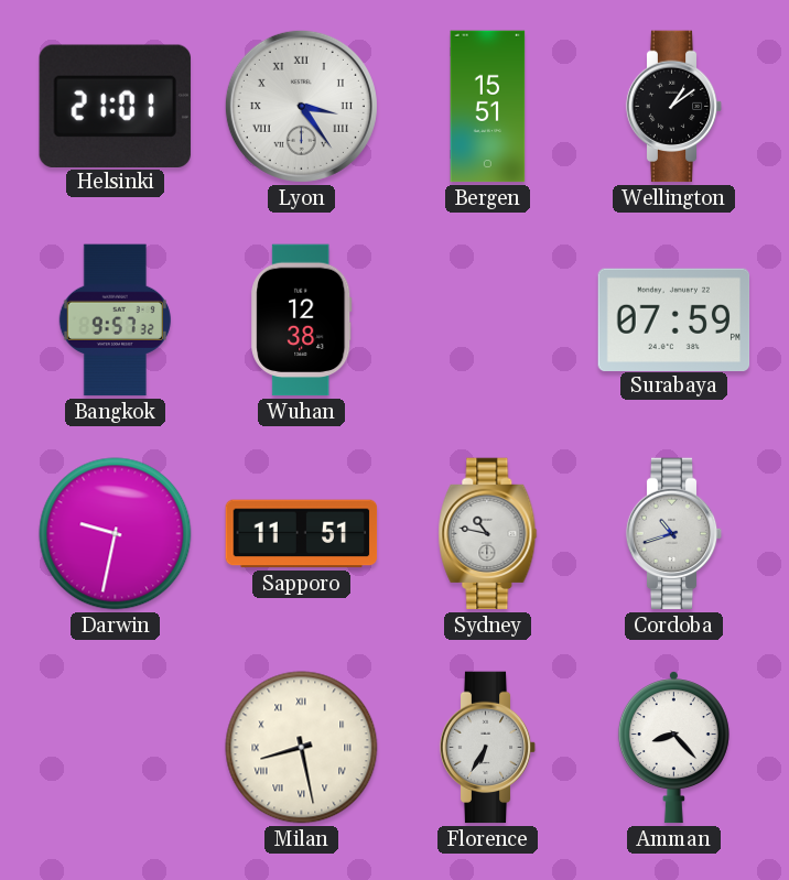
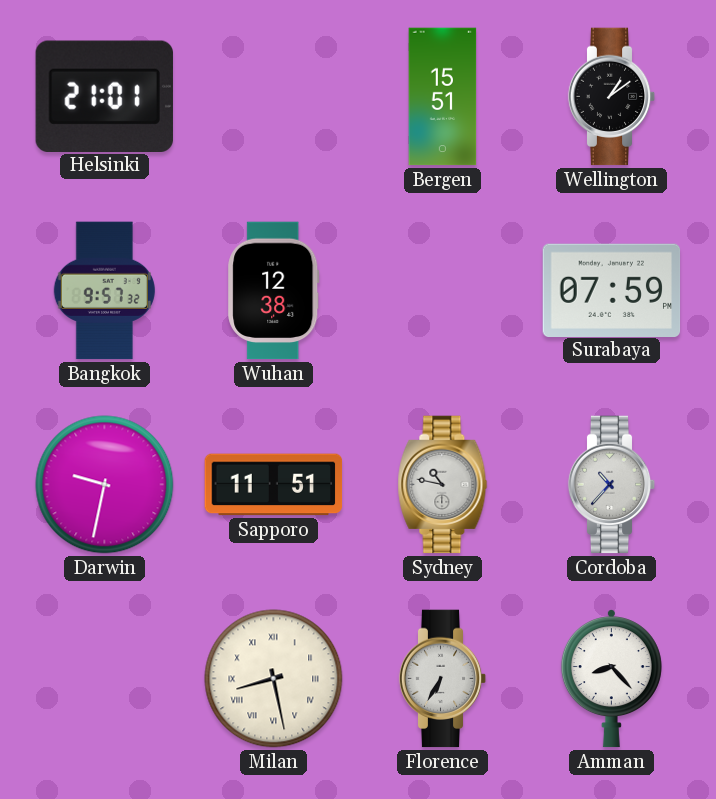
Lyon: 3:24 -> none
Cordoba: 10:42 -> 10:37
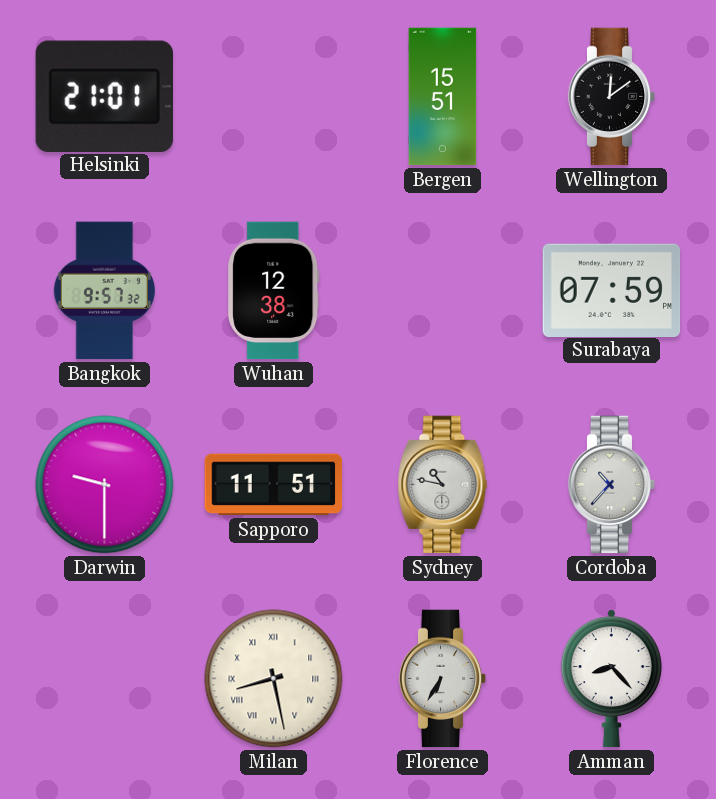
Wellington: 1:09 -> 12:09
Darwin: 9:32 -> 9:30
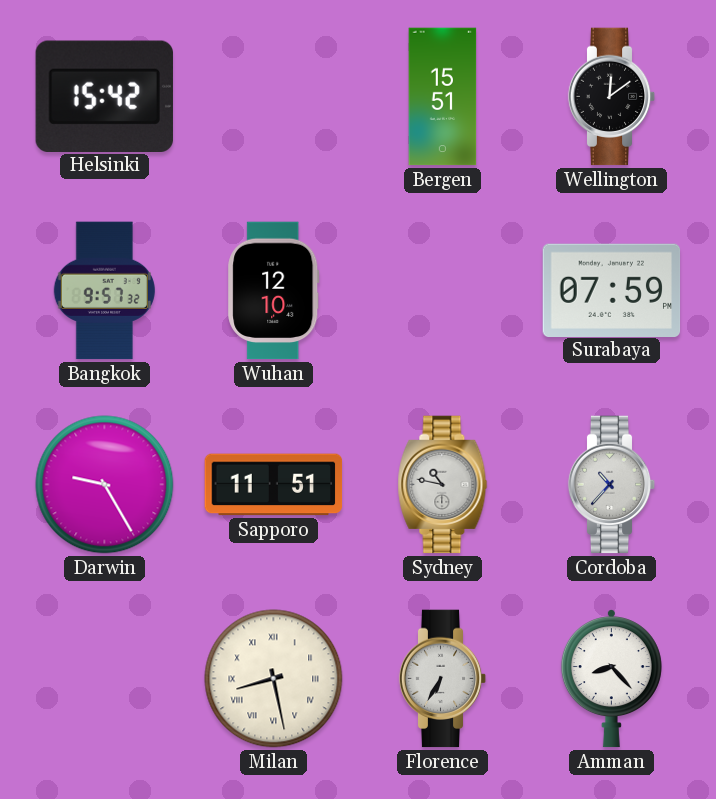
Helsinki: 21:01 -> 15:42
Wuhan: 12:38 -> 12:10
Darwin: 9:30 -> 9:25
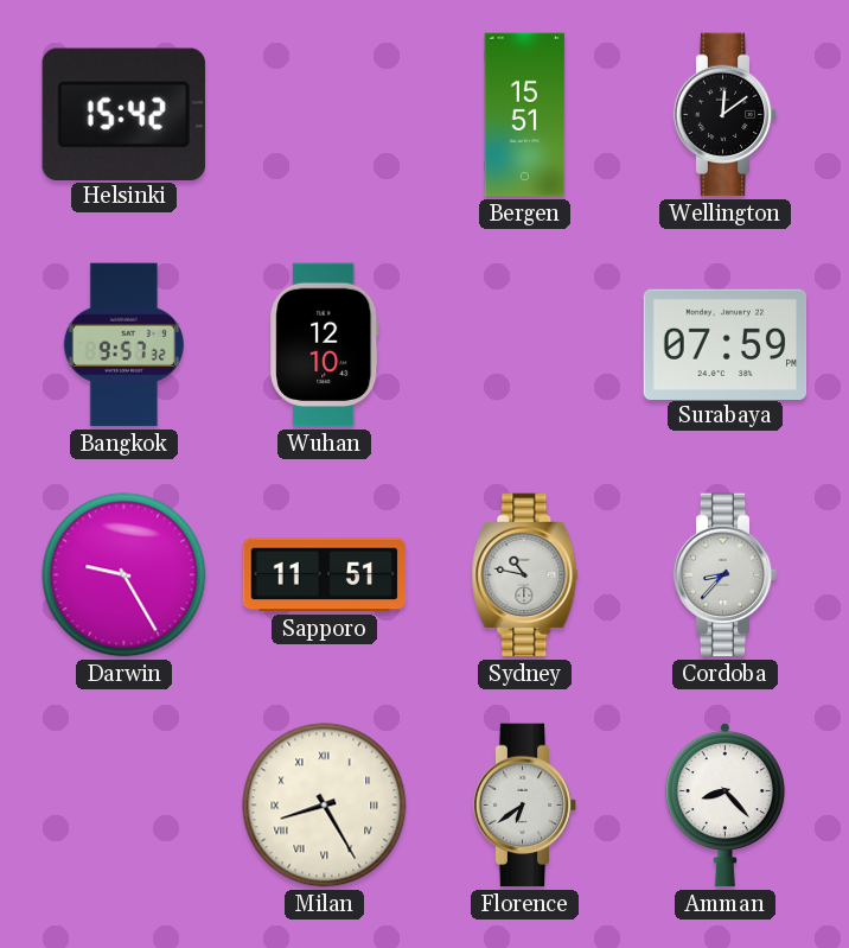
Cordoba: 10:37 -> 8:37
Milan: 8:28 -> 8:25
Florence: 6:35 -> 6:39
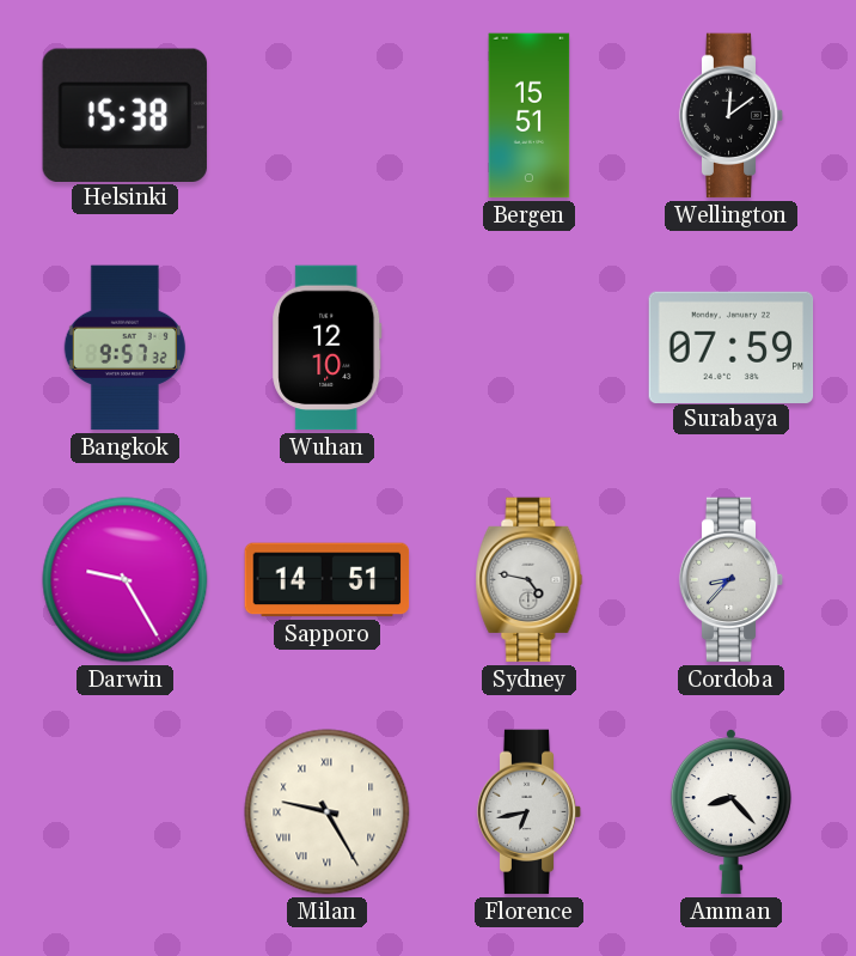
Helsinki: 15:42 -> 15:38
Sapporo: 11:51 -> 14:51
Sydney: 10:47 -> 4:47
Milan: 8:25 -> 9:25
Florence: 6:39 -> 6:43
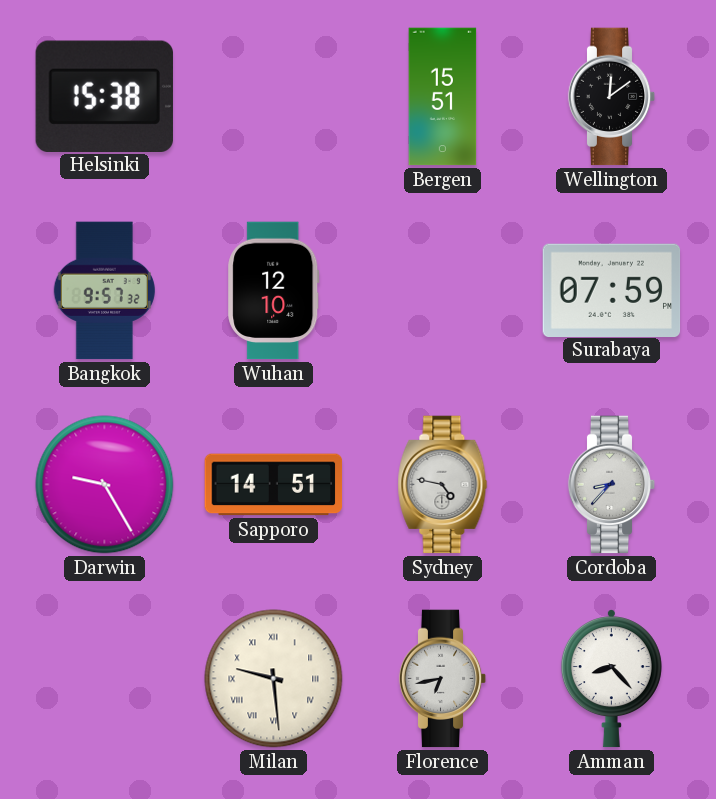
Milan: 9:25 -> 9:29
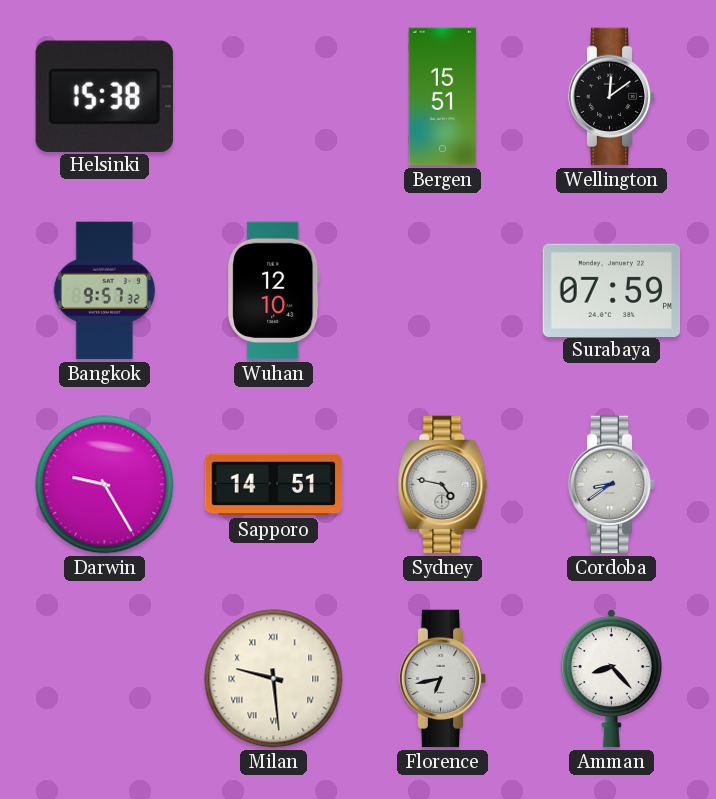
Cordoba: 8:37 -> 8:39
